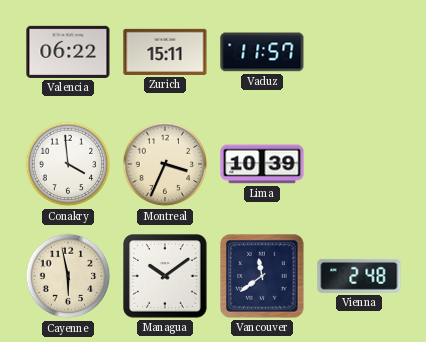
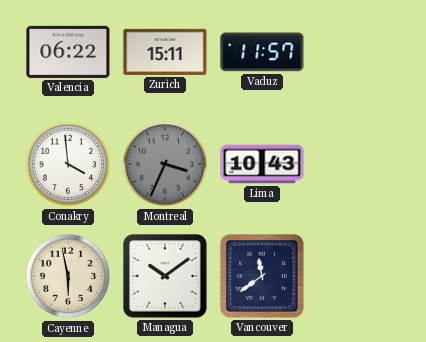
Montreal dial: cream -> grey
Lima: 10:39 -> 10:43
Vienna: 2:48 -> none
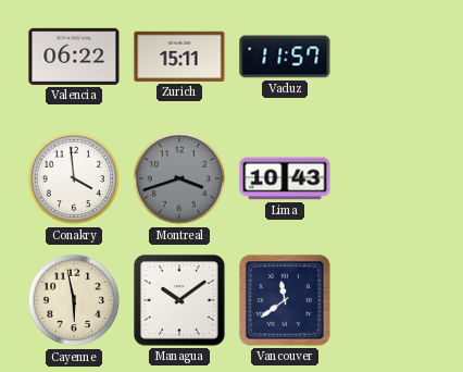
Montreal: 3:34 -> 3:42
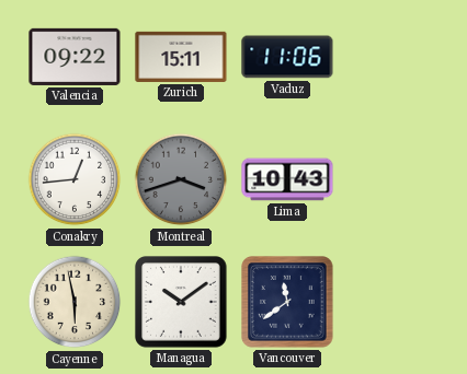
Valencia: 06:22 -> 09:22
Vaduz: 11:57 -> 11:06
Conakry: 3:59 -> 12:44
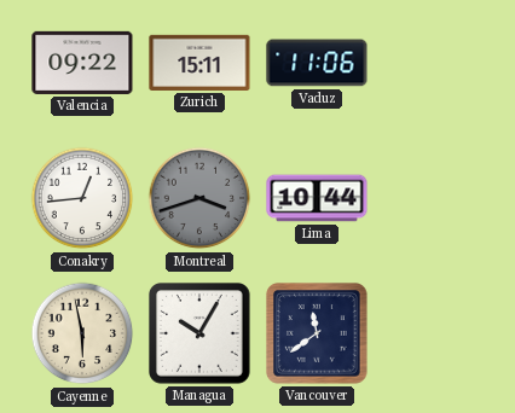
Lima: 10:43 -> 10:44
Managua: 10:09 -> 10:05
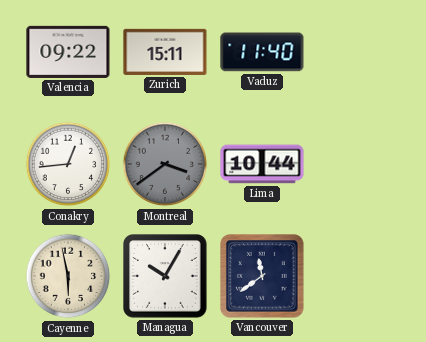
Vaduz: 11:06 -> 11:40
Montreal: 3:42 -> 3:39
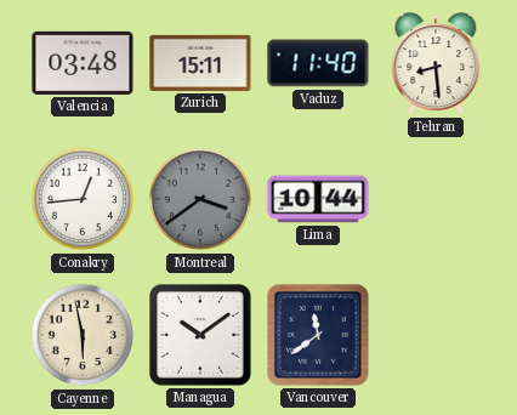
Valencia: 09:22 -> 03:48
Tehran: none -> 8:29
Managua: 10:05 -> 10:09
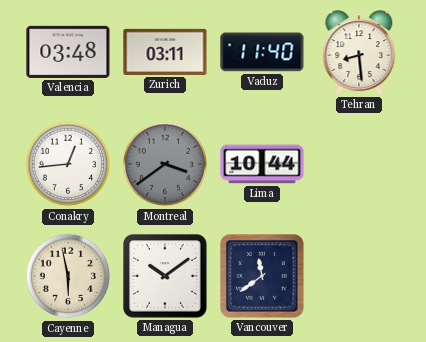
Zurich: 15:11 -> 03:11
